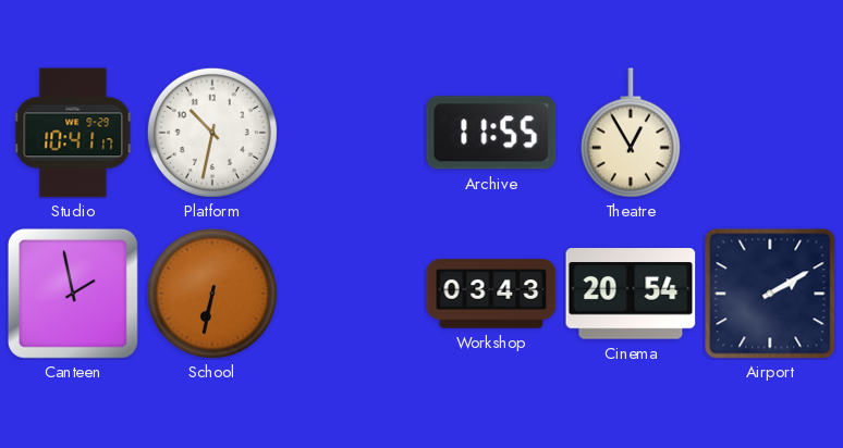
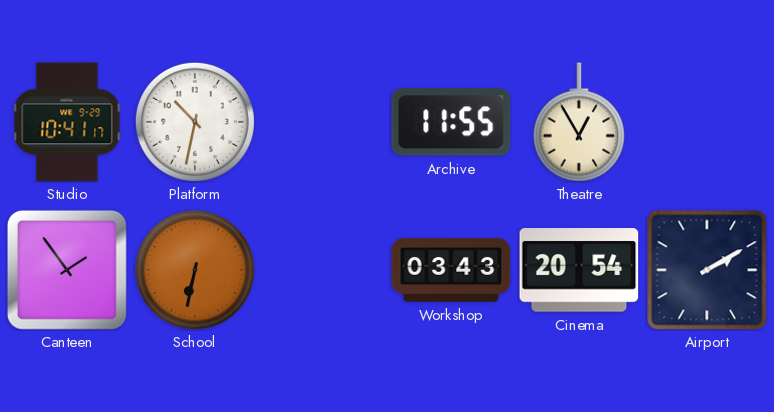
Canteen: 1:58 -> 1:54
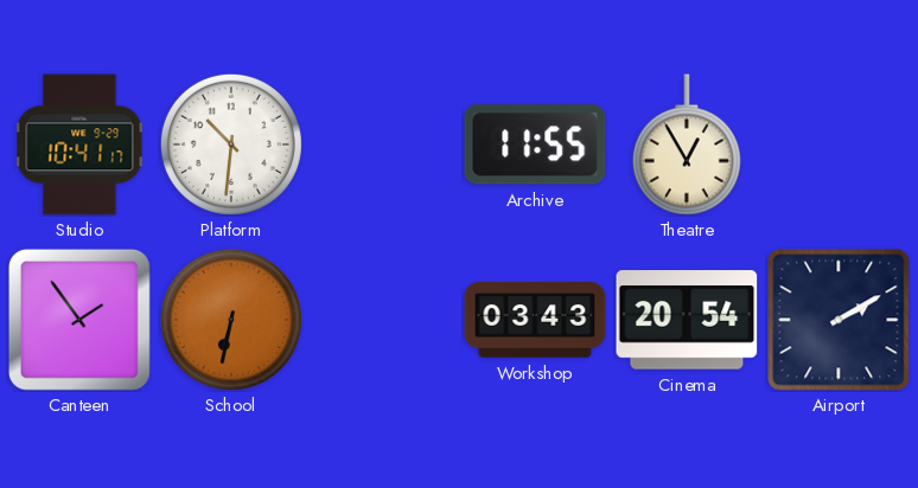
Platform: 10:32 -> 10:31
